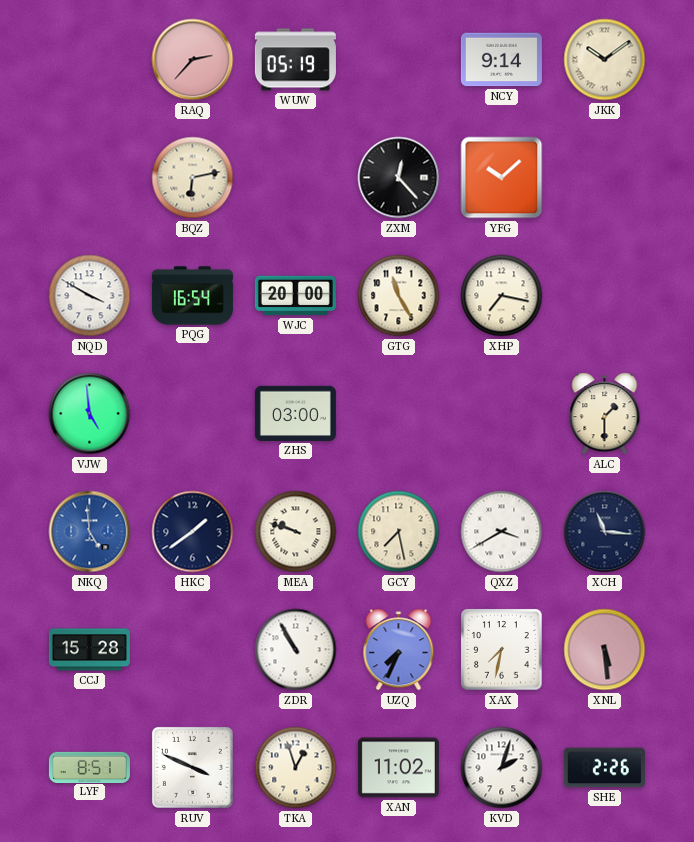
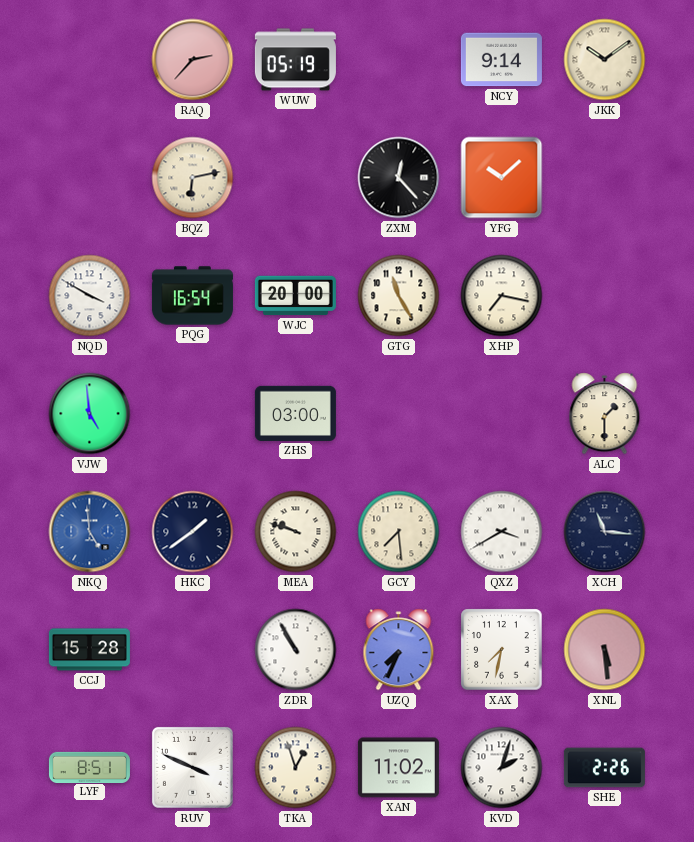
GCY: 7:28 -> 7:29
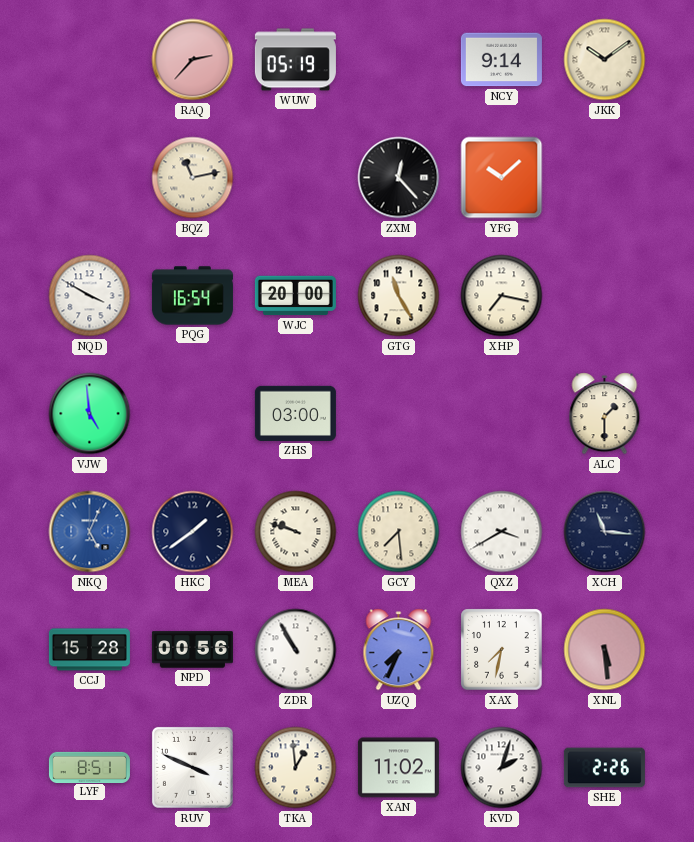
BQZ: 6:13 -> 11:13
NKQ: 4:59 -> 5:04
NPD: none -> 00:56
TKA: 12:57 -> 12:59
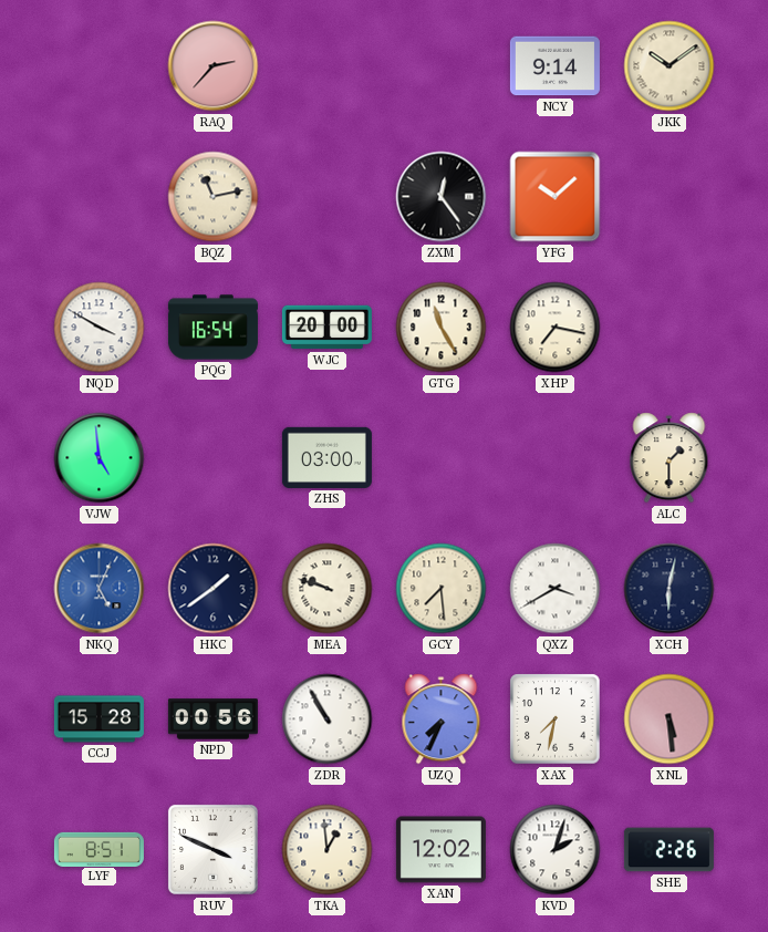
WUW: 05:19 -> none
ZXM: 12:23 -> 12:24
XCH: 11:16 -> 6:02
XAN: 11:02 -> 12:02
